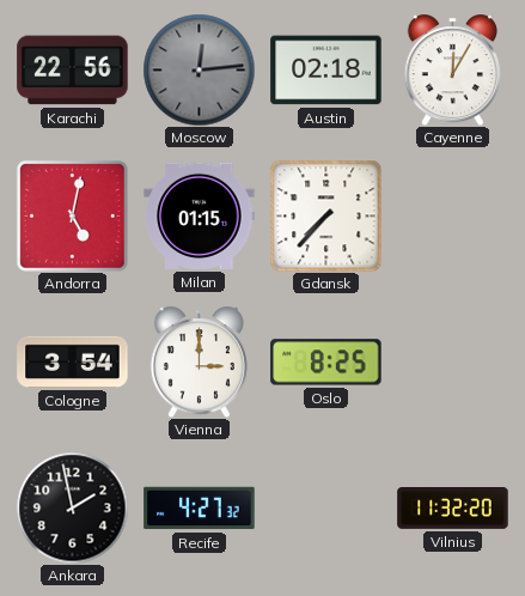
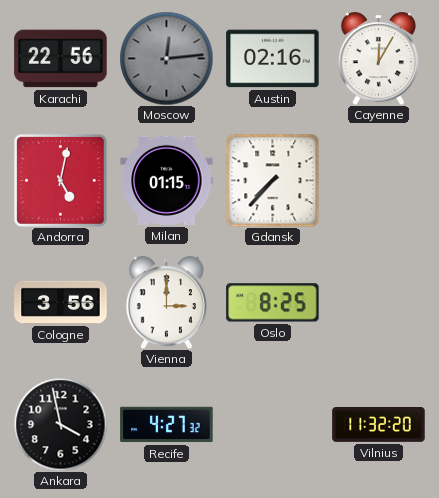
Austin: 02:18 -> 02:16
Cologne: 3:54 -> 3:56
Ankara: 1:58 -> 3:58
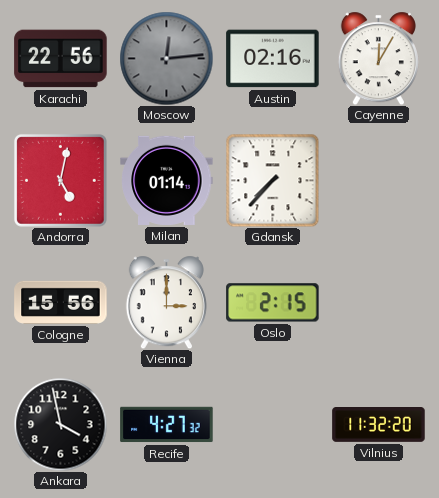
Milan: 01:15 -> 01:14
Cologne: 3:56 -> 15:56
Oslo: 8:25 -> 2:15
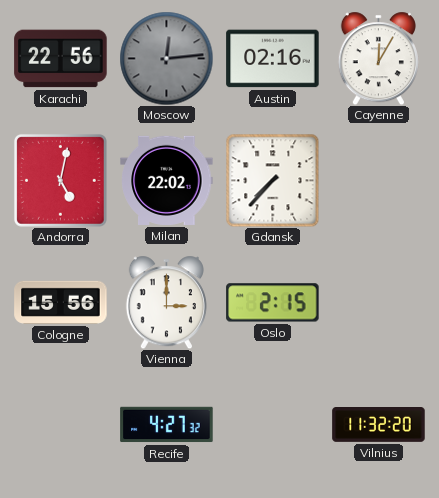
Milan: 01:14 -> 22:02
Ankara: 3:58 -> none
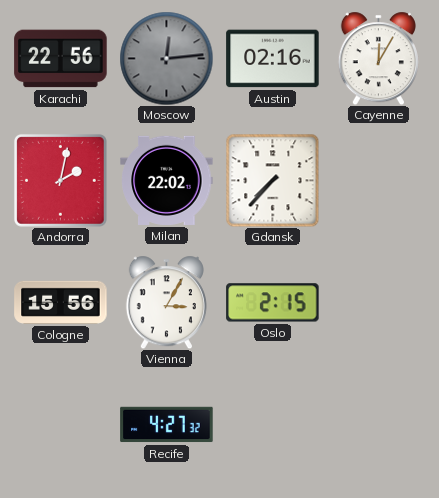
Andorra: 5:02 -> 2:02
Vienna: 3:00 -> 3:05
Vilnius: 11:32 -> none
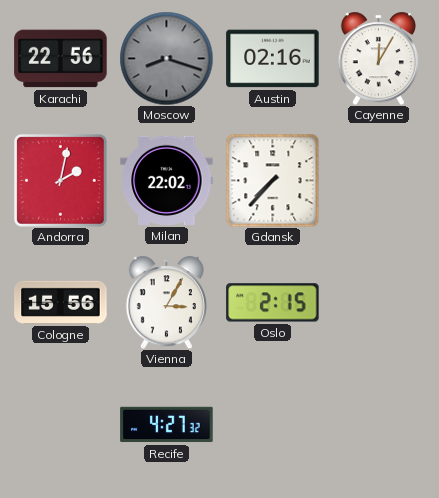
Moscow: 12:14 -> 8:18
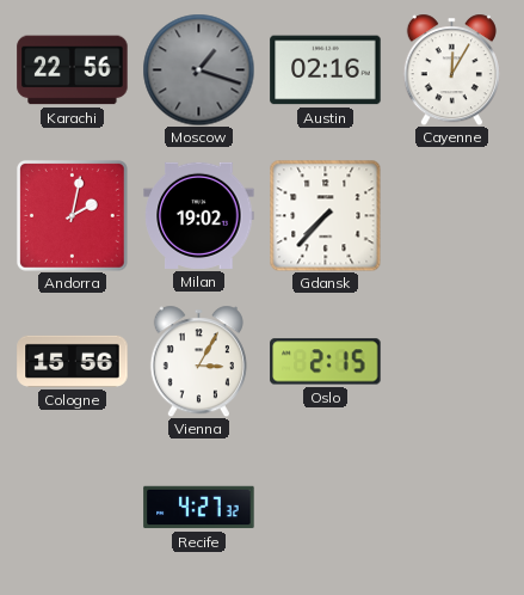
Moscow: 8:18 -> 1:18
Milan: 22:02 -> 19:02
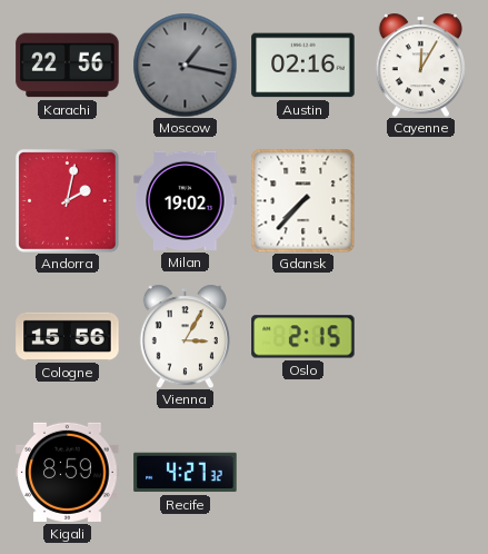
Moscow: 1:18 -> 1:17
Kigali: none -> 8:59
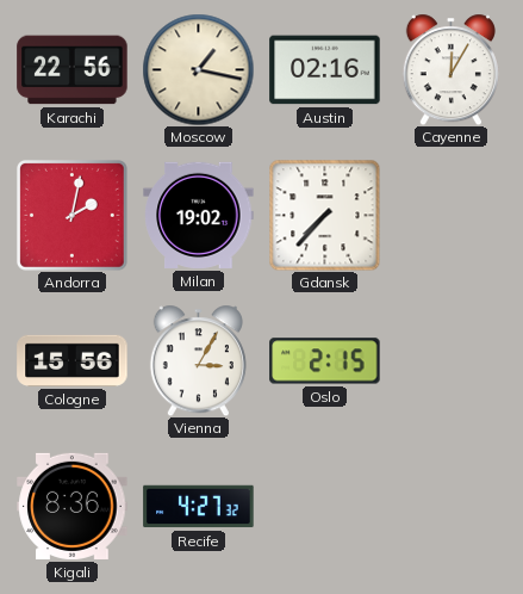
Moscow dial: grey -> cream
Kigali: 8:59 -> 8:36
